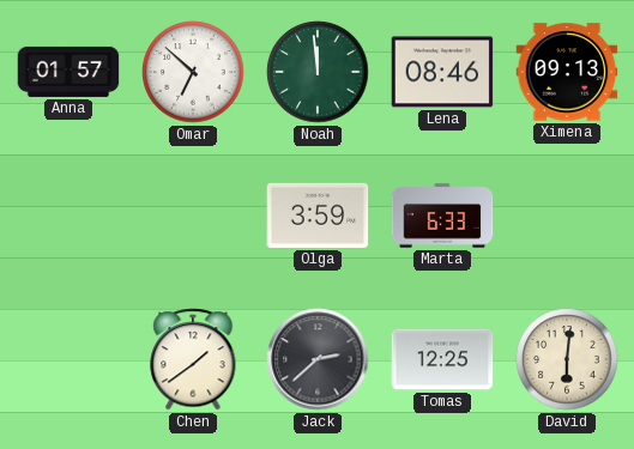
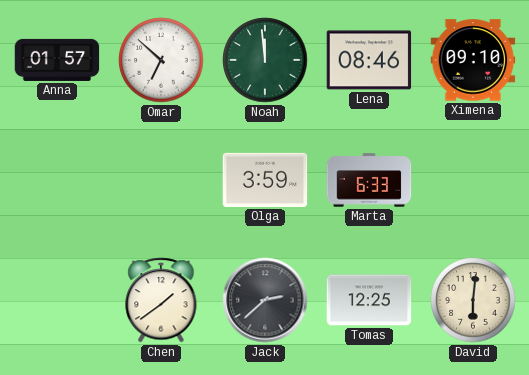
Ximena: 09:13 -> 09:10
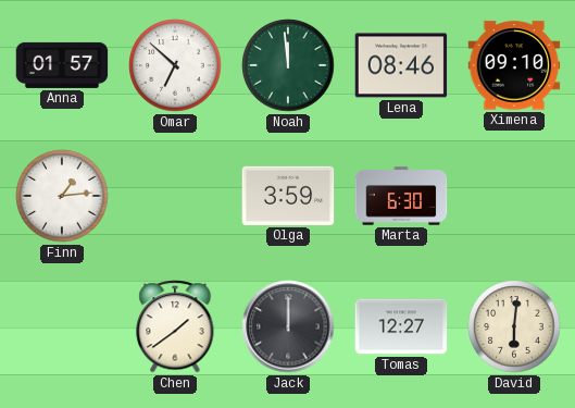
Finn: none -> 1:14
Marta: 6:33 -> 6:30
Jack: 2:38 -> 12:00
Tomas: 12:25 -> 12:27
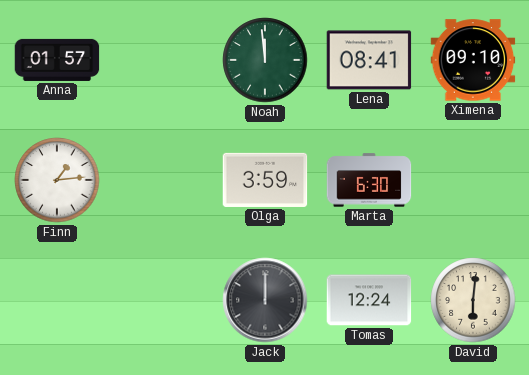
Omar: 6:52 -> none
Lena: 08:46 -> 08:41
Chen: 1:39 -> none
Tomas: 12:27 -> 12:24
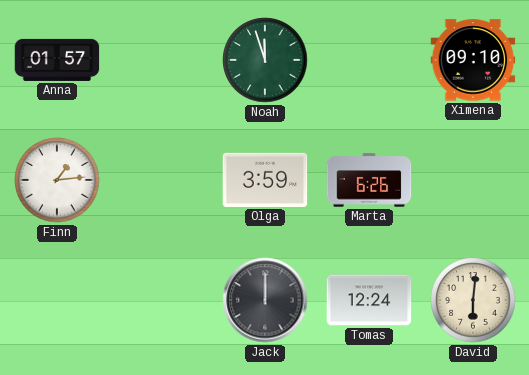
Noah: 11:59 -> 11:57
Lena: 08:41 -> none
Marta: 6:30 -> 6:26
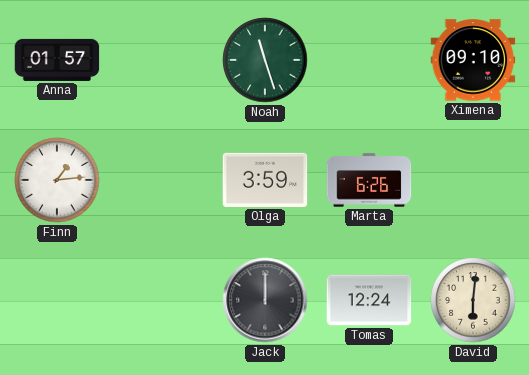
Noah: 11:57 -> 11:27
